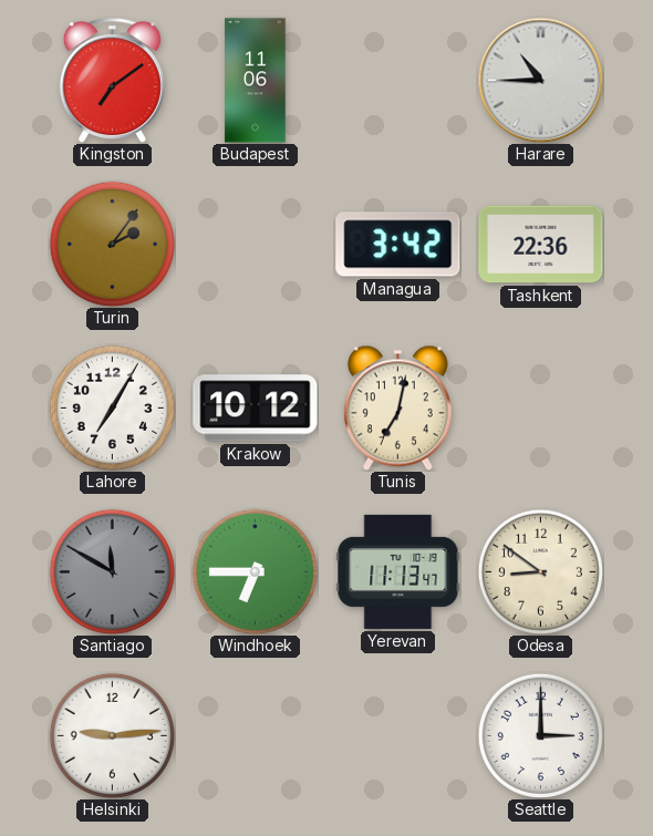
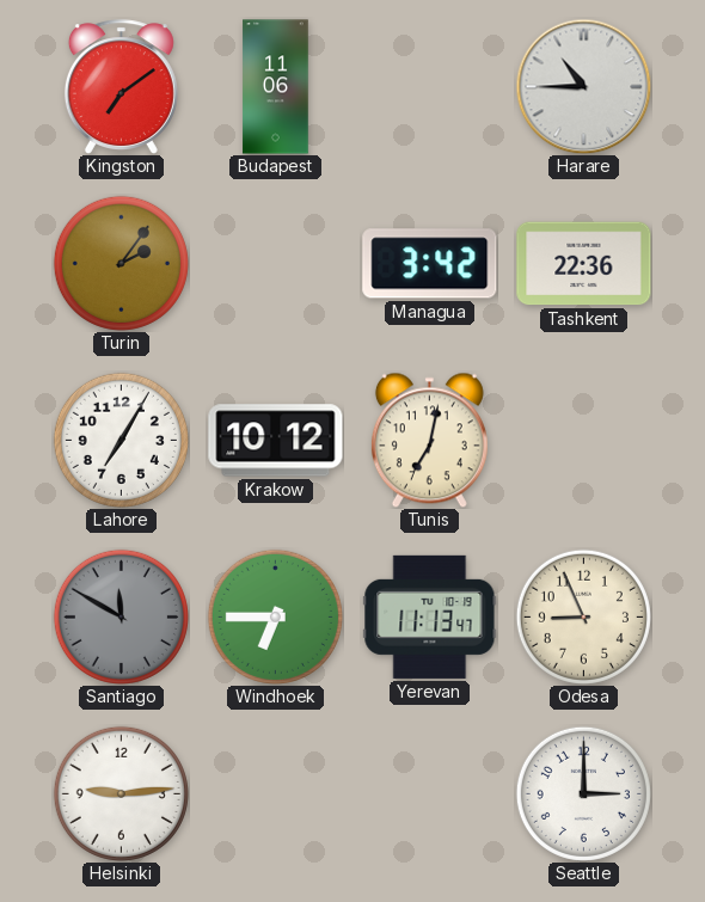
Odesa: 8:51 -> 8:56
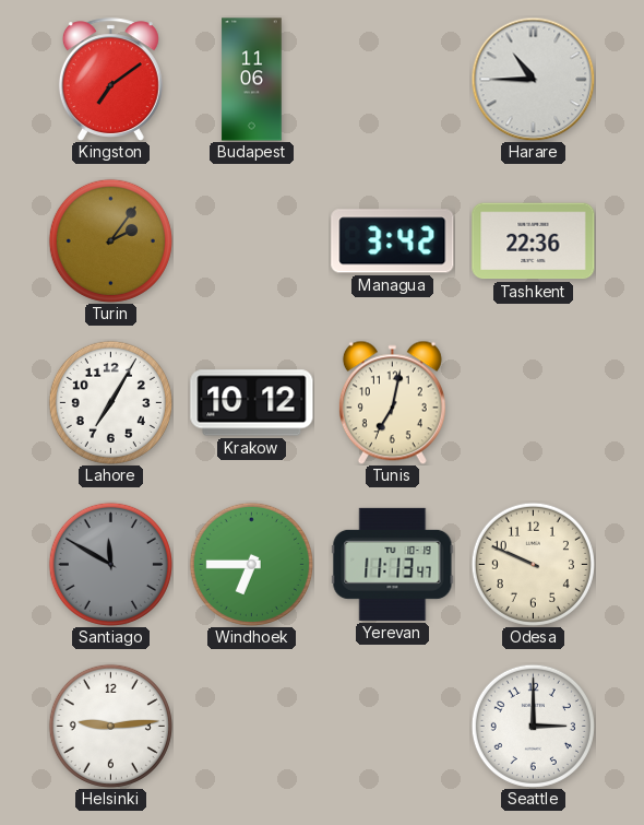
Odesa: 8:56 -> 9:49
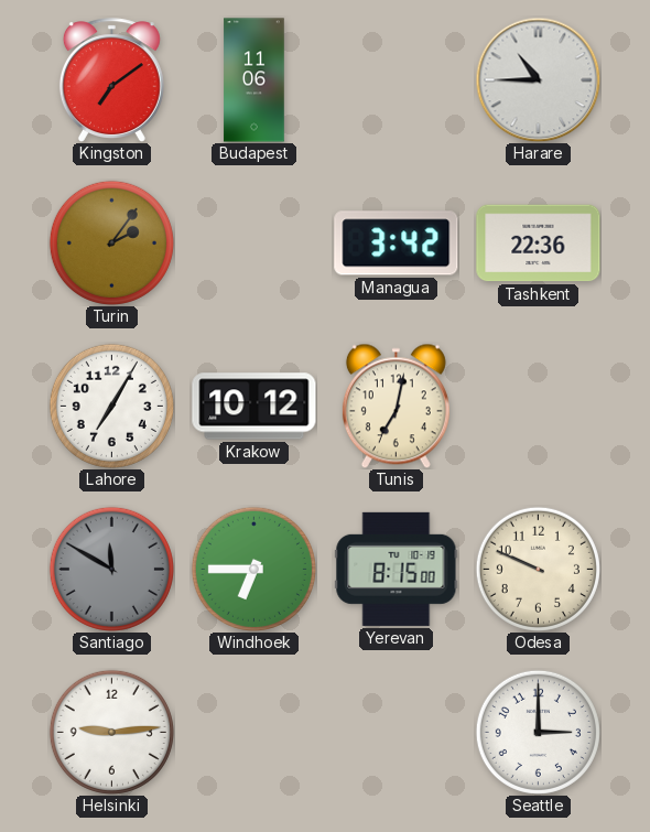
Yerevan: 11:13 -> 8:15
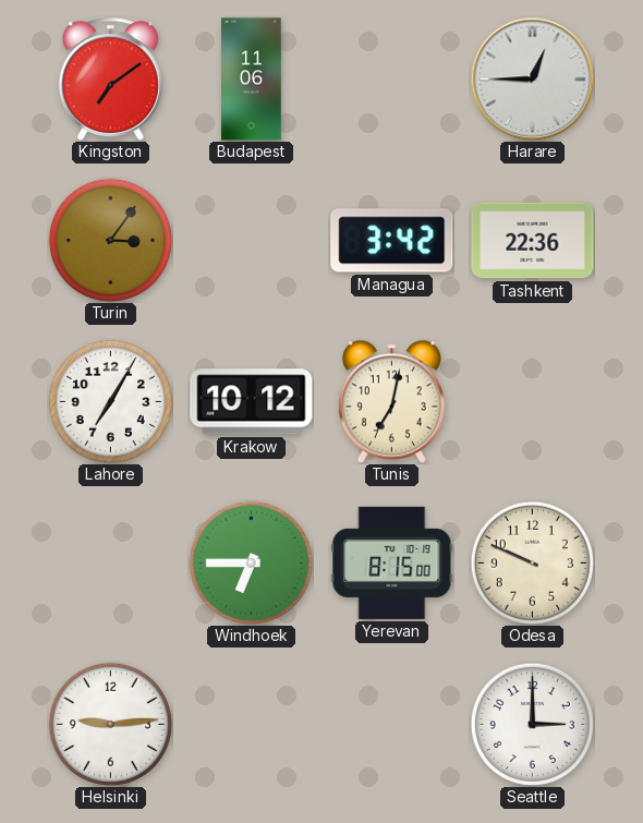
Harare: 10:45 -> 12:45
Turin: 2:06 -> 3:06
Santiago: 11:50 -> none
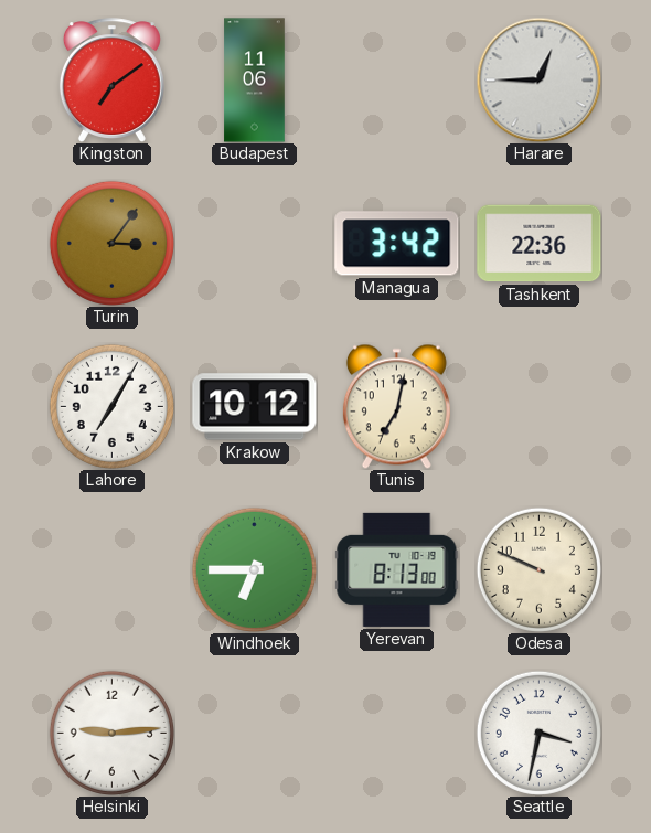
Yerevan: 8:15 -> 8:13
Seattle: 3:00 -> 3:32
